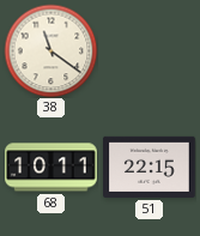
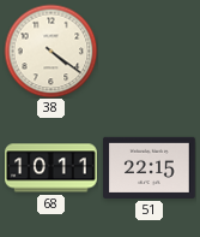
38: 11:21 -> 4:21
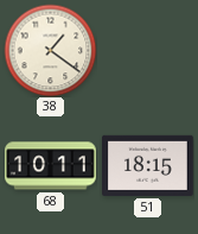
38: 4:21 -> 1:21
51: 22:15 -> 18:15
